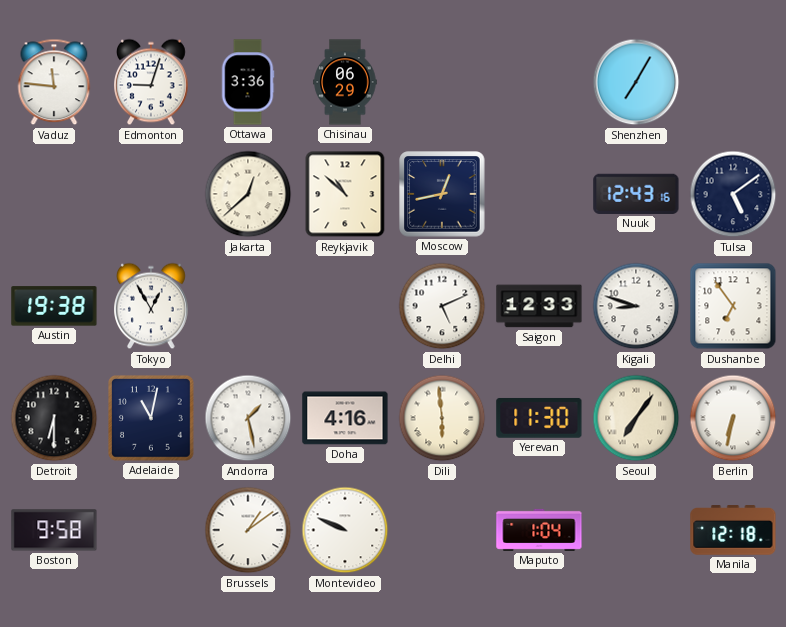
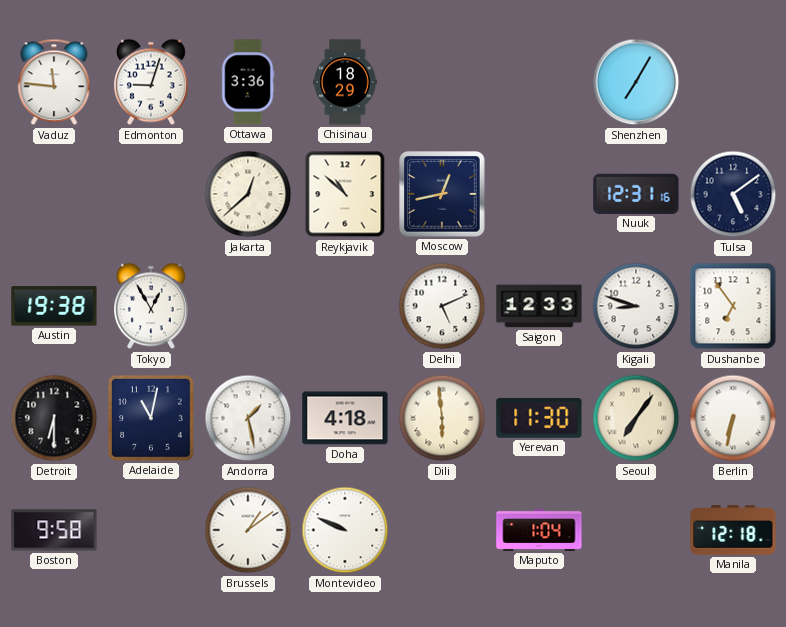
Chisinau: 06:29 -> 18:29
Nuuk: 12:43 -> 12:31
Doha: 4:16 -> 4:18
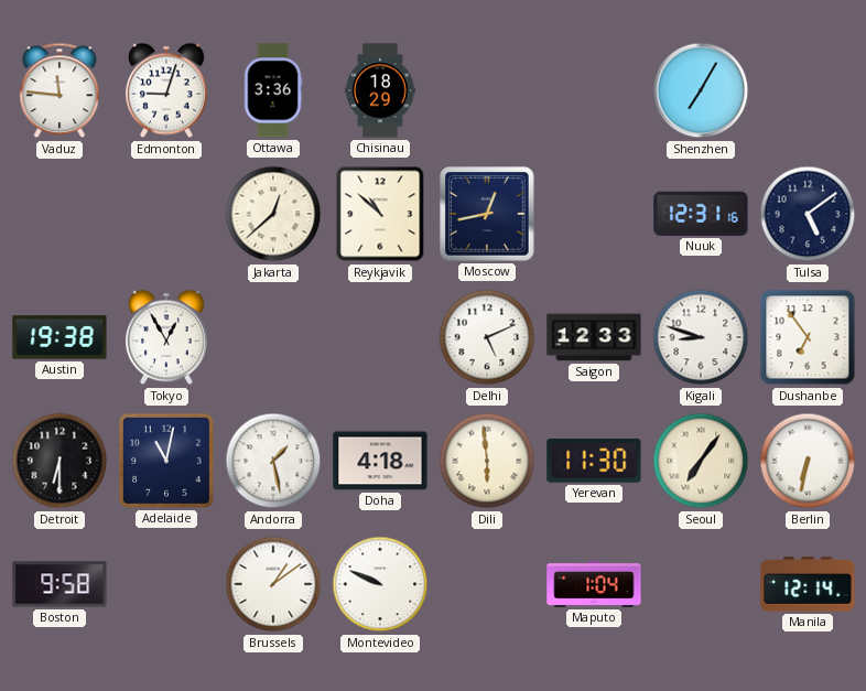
Manila: 12:18 -> 12:14
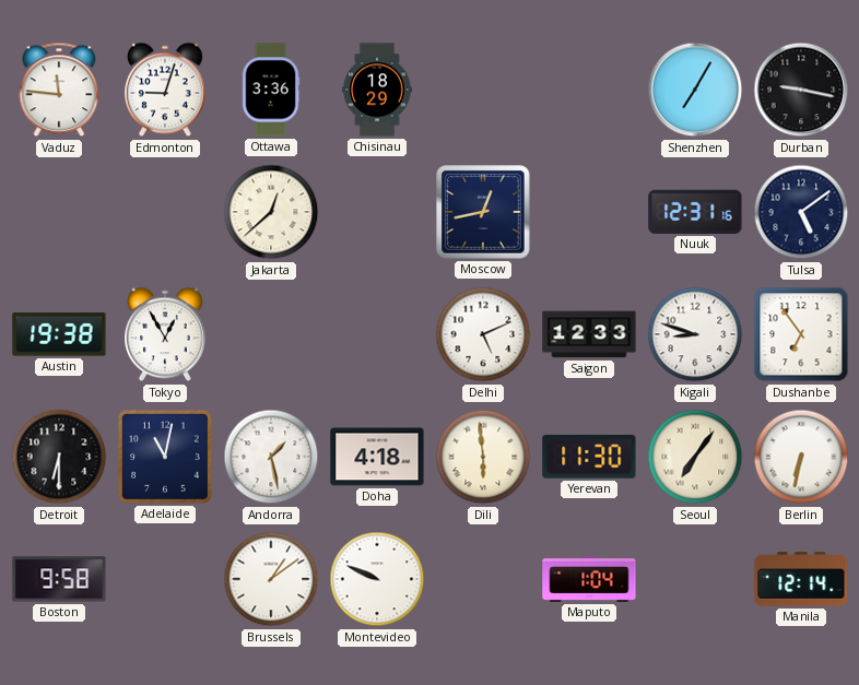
Durban: none -> 9:17
Reykjavik: 10:52 -> none
